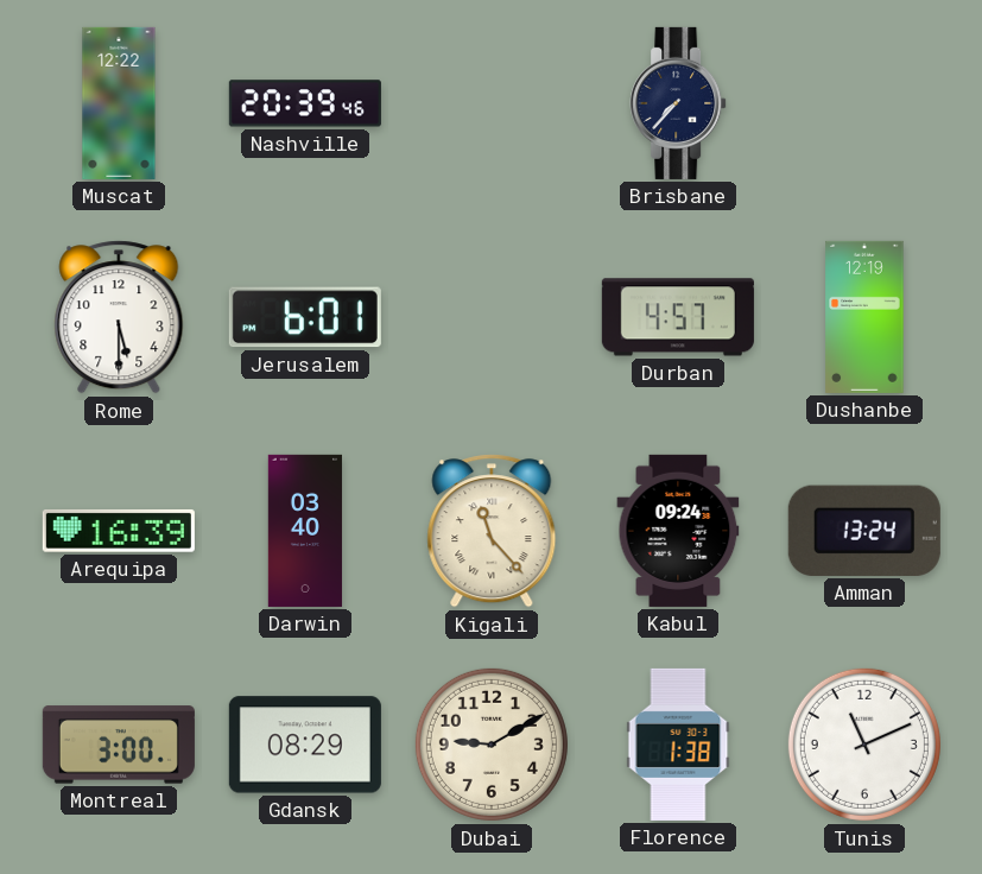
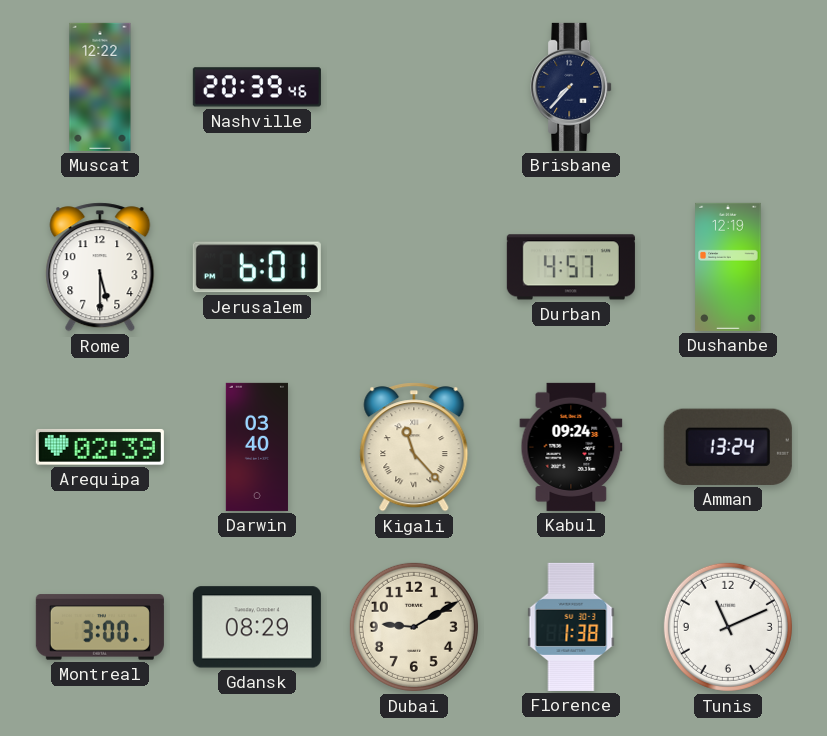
Arequipa: 16:39 -> 02:39
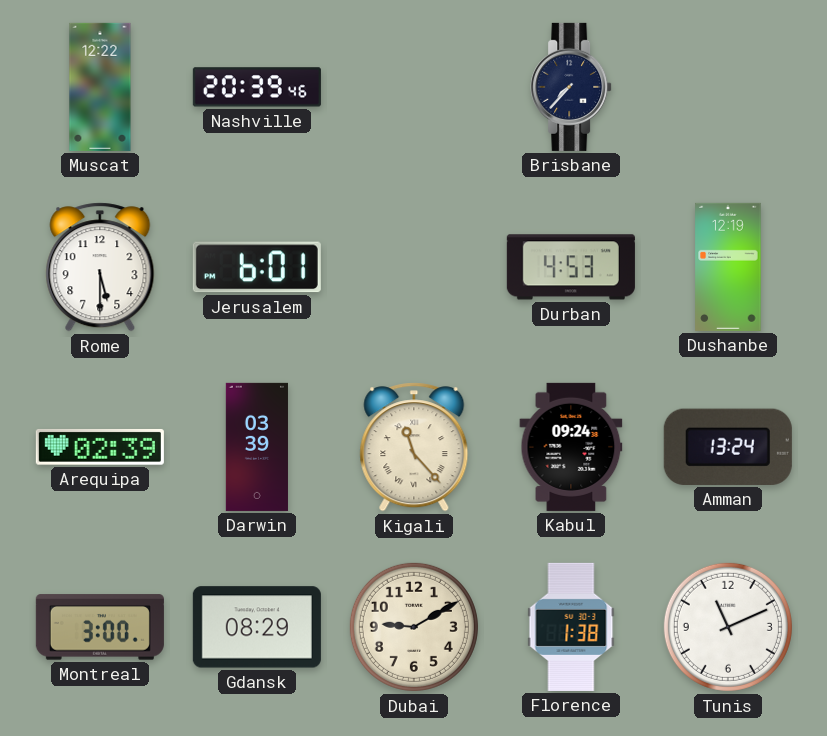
Durban: 4:57 -> 4:53
Darwin: 03:40 -> 03:39
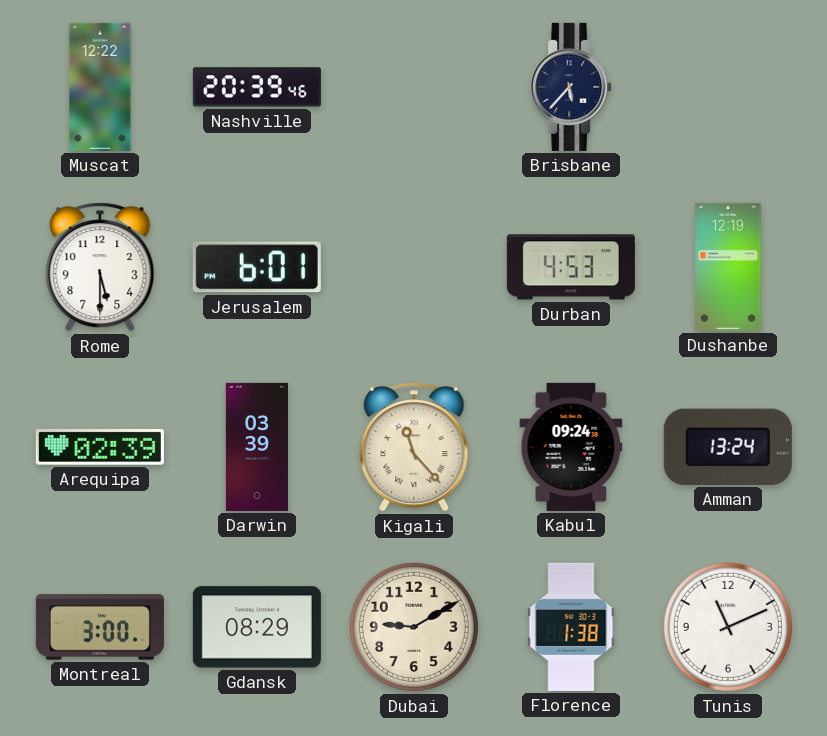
Brisbane: 7:37 -> 5:37
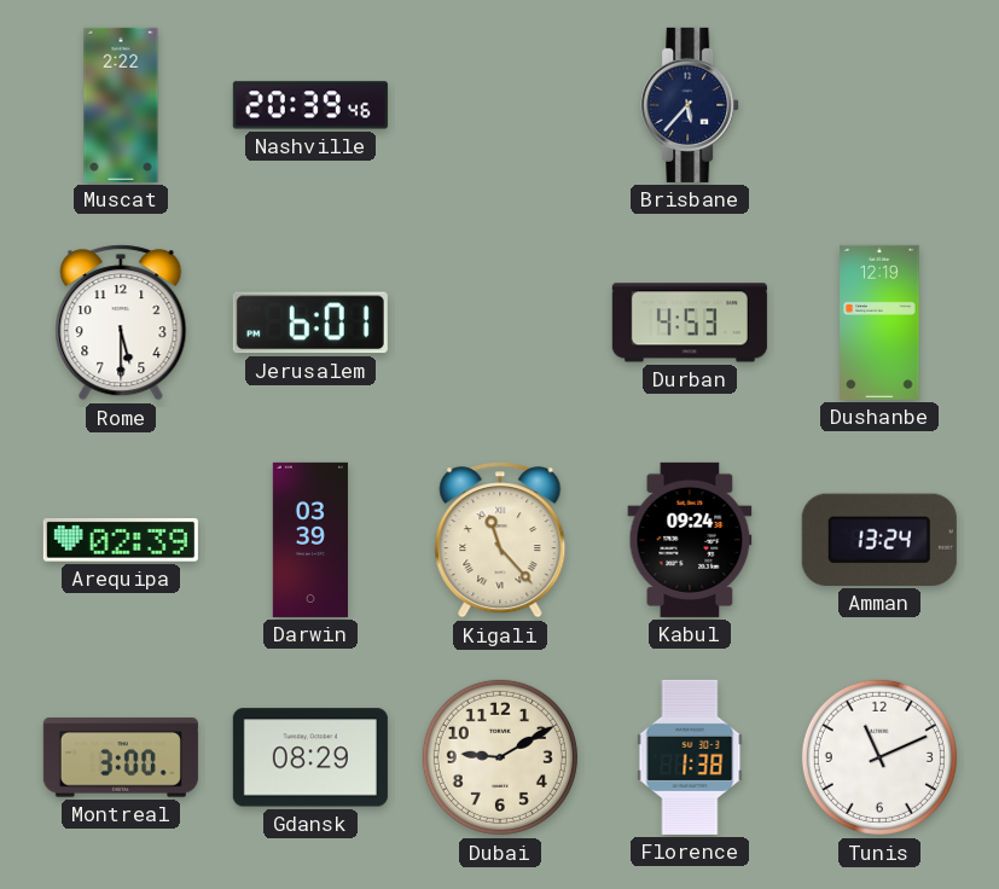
Muscat: 12:22 -> 2:22
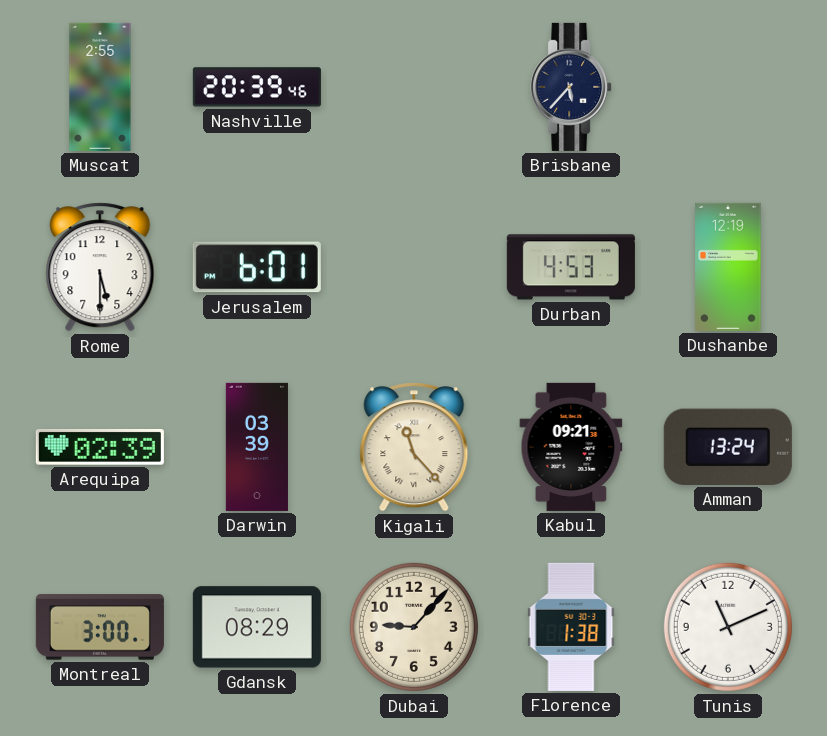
Muscat: 2:22 -> 2:55
Kabul: 09:24 -> 09:21
Dubai: 9:10 -> 9:07
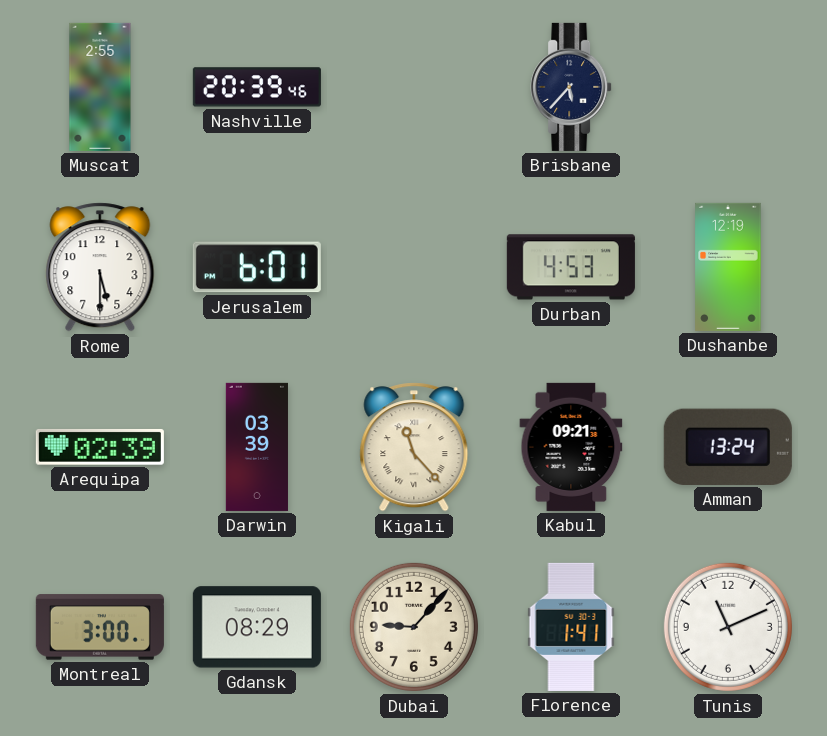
Florence: 1:38 -> 1:41
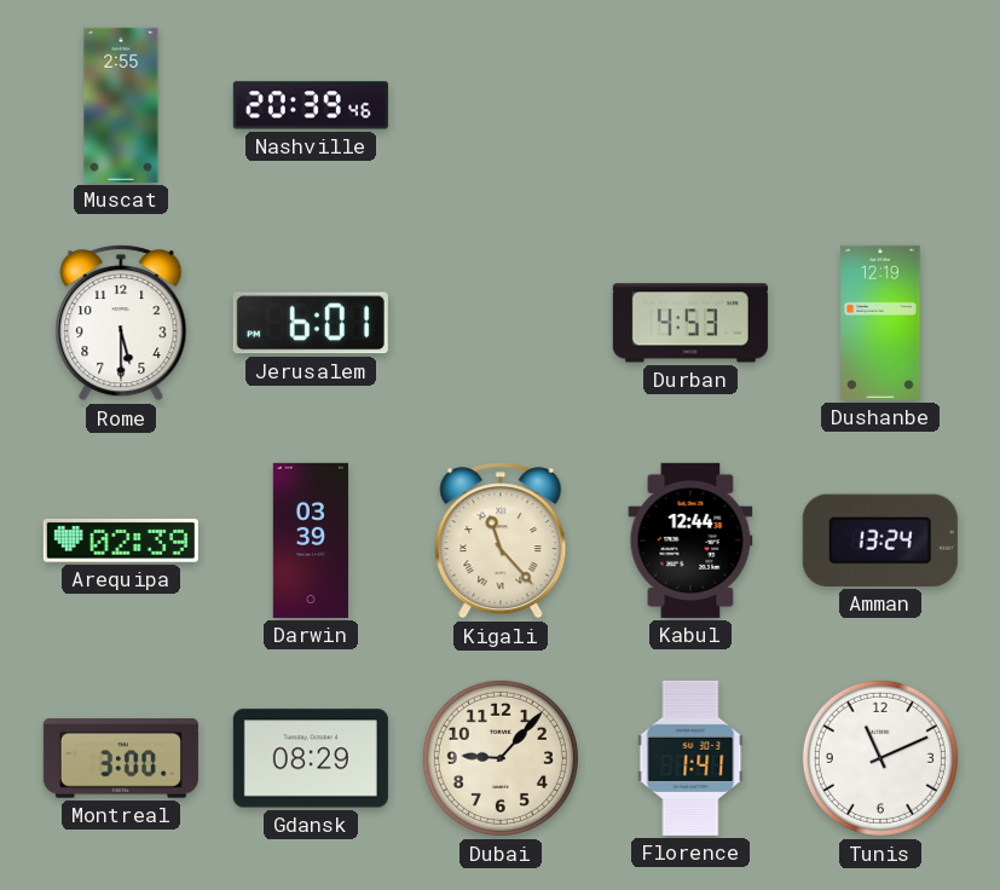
Brisbane: 5:37 -> none
Kabul: 09:21 -> 12:44
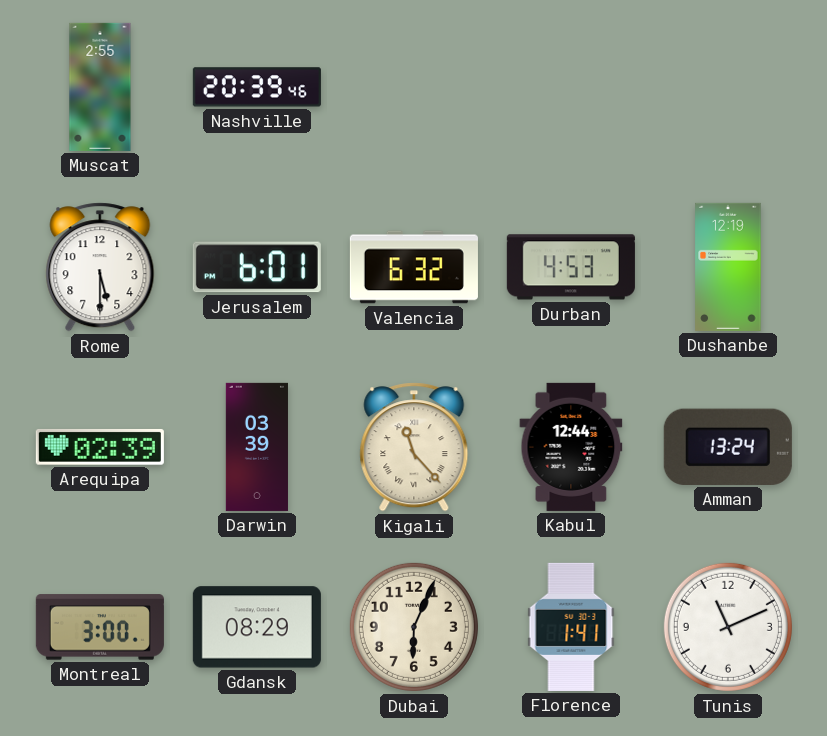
Valencia: none -> 6:32
Dubai: 9:07 -> 6:04
